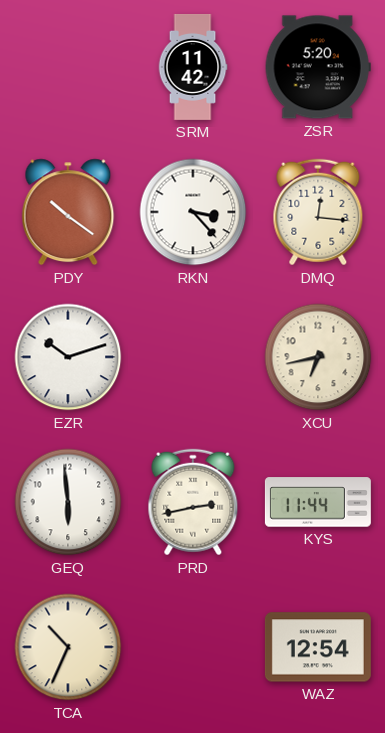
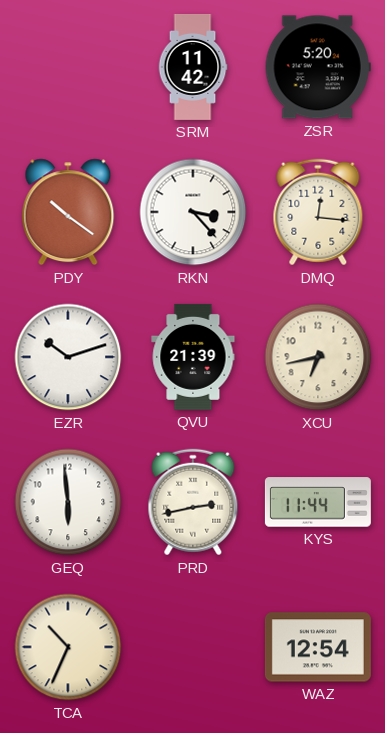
QVU: none -> 21:39
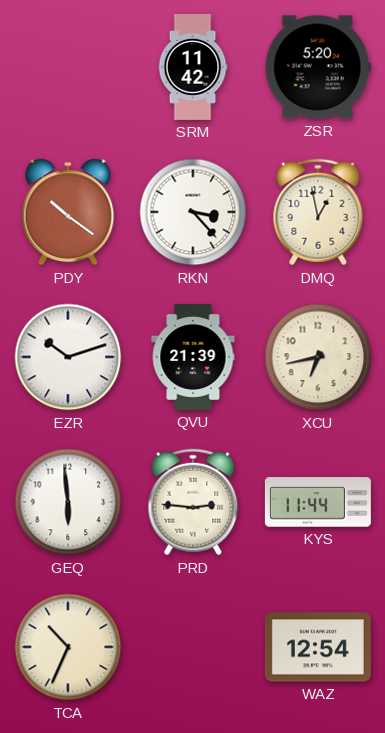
DMQ: 12:16 -> 12:58
PRD: 2:43 -> 2:46
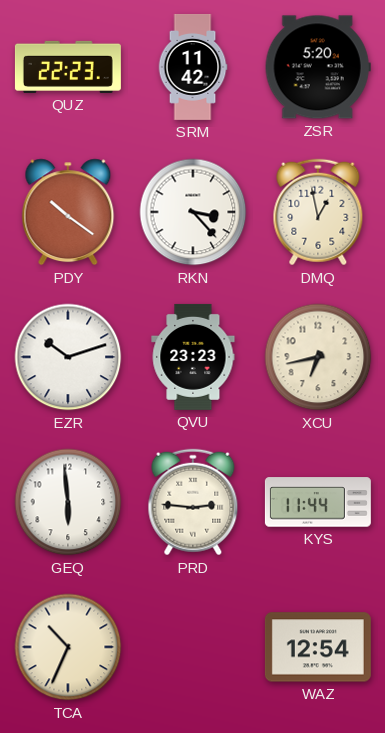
QUZ: none -> 22:23
QVU: 21:39 -> 23:23
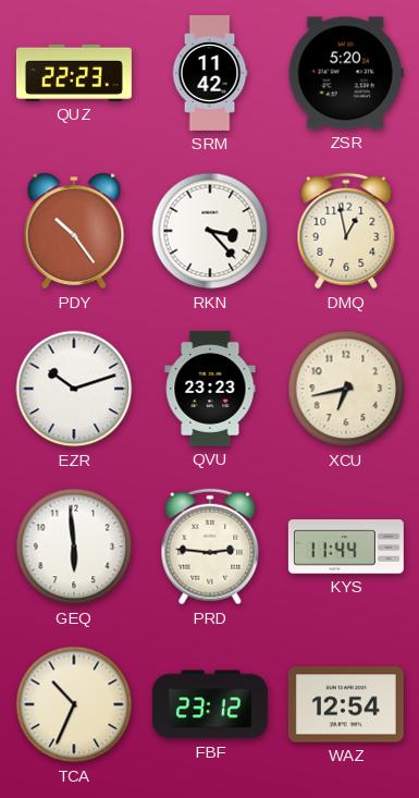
PDY: 10:21 -> 10:24
FBF: none -> 23:12
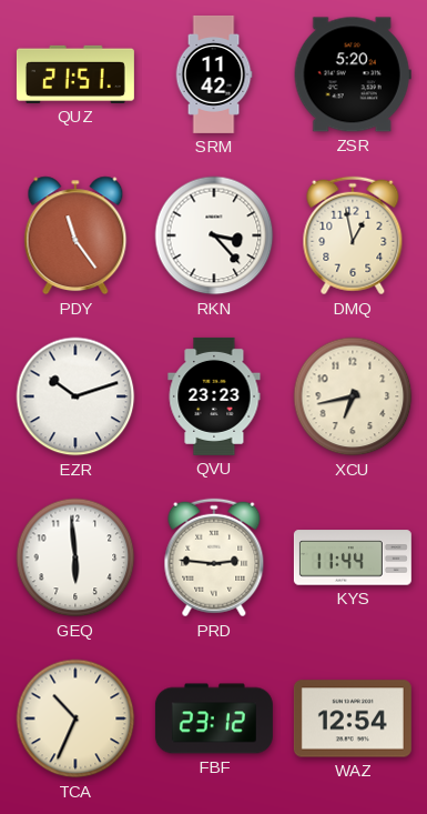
QUZ: 22:23 -> 21:51
PDY: 10:24 -> 11:24
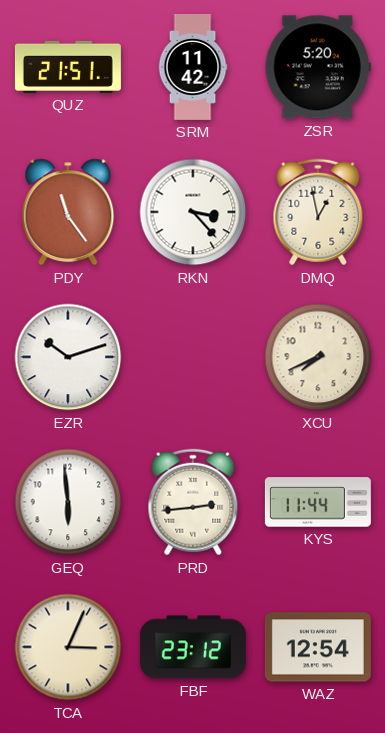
QVU: 23:23 -> none
XCU: 6:43 -> 7:41
PRD: 2:46 -> 2:44
TCA: 10:34 -> 3:04
